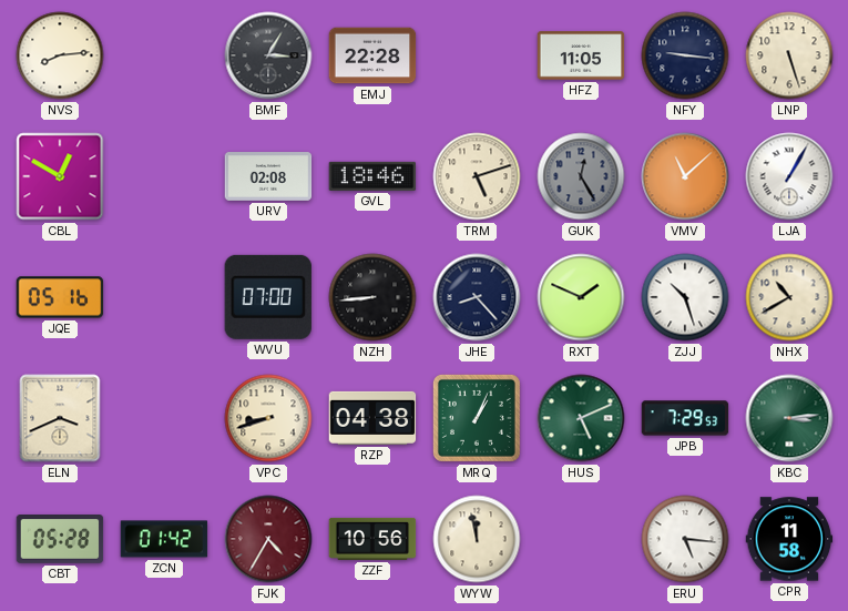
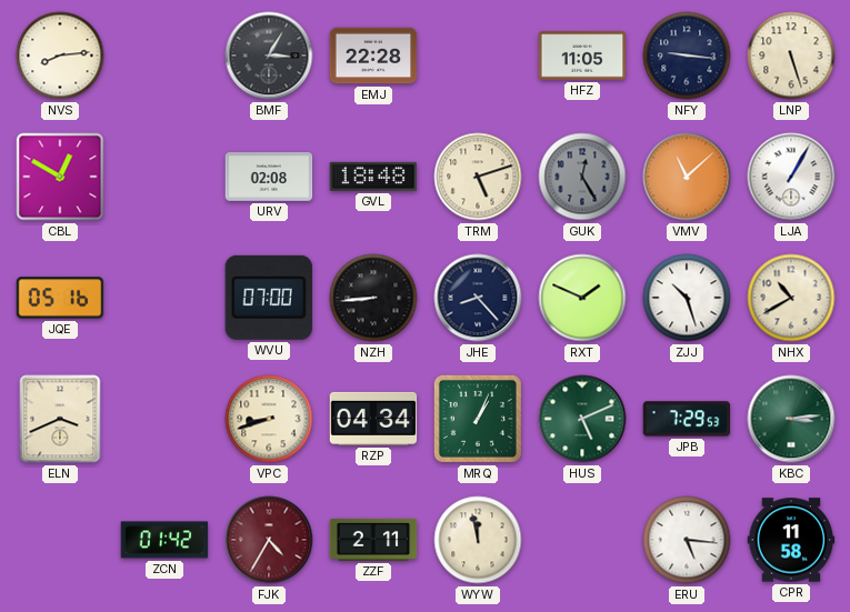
GVL: 18:46 -> 18:48
RZP: 04:38 -> 04:34
CBT: 05:28 -> none
ZZF: 10:56 -> 2:11
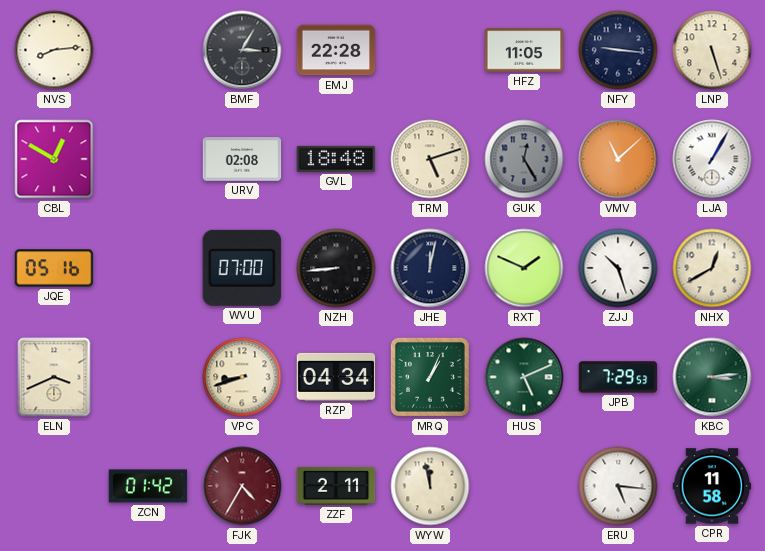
JHE: 8:23 -> 12:02
NHX: 10:40 -> 12:40
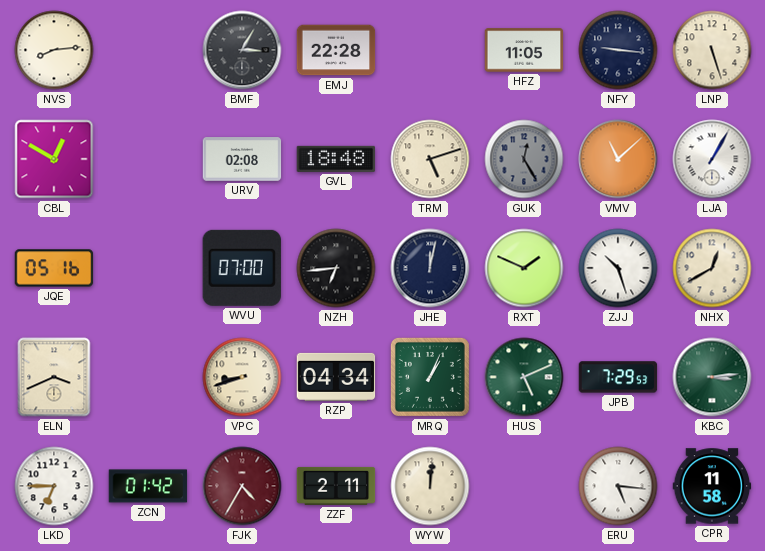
NZH: 8:44 -> 6:44
LKD: none -> 6:45
WYW: 11:58 -> 12:01
